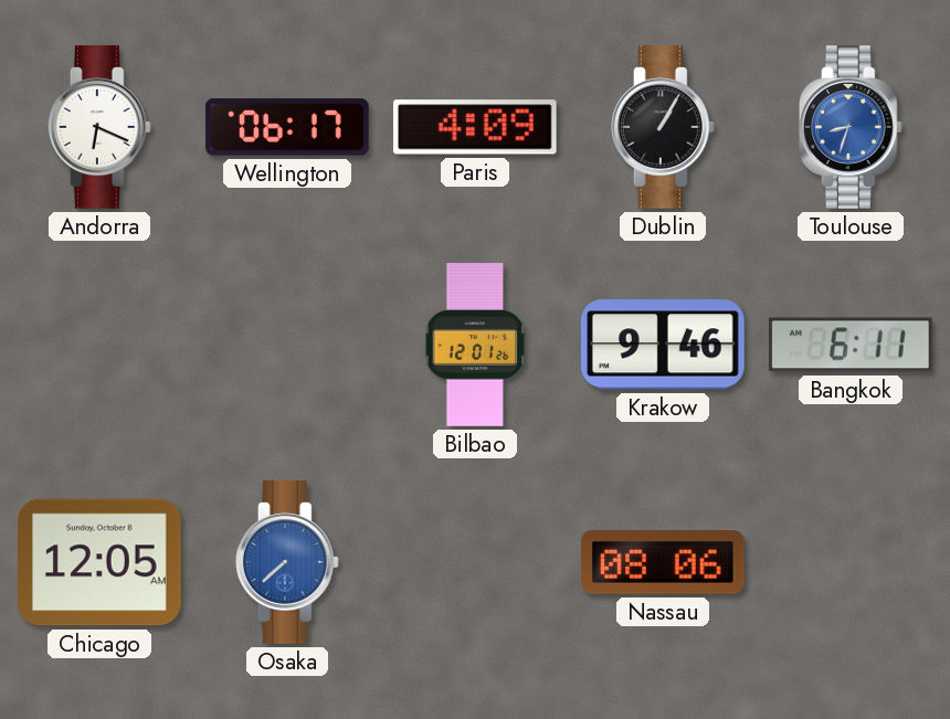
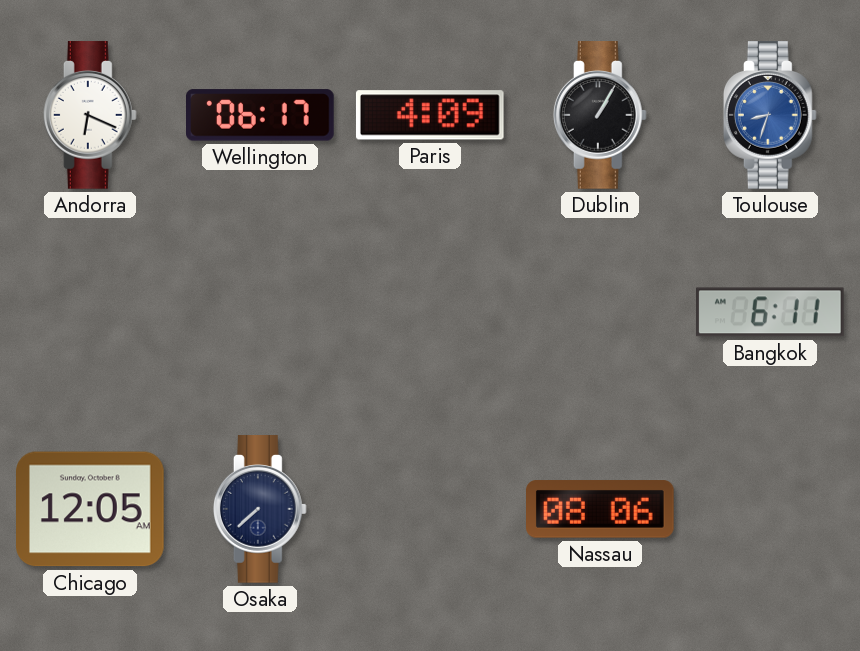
Bilbao: 12:01 -> none
Krakow: 9:46 -> none
Osaka dial: blue -> navy
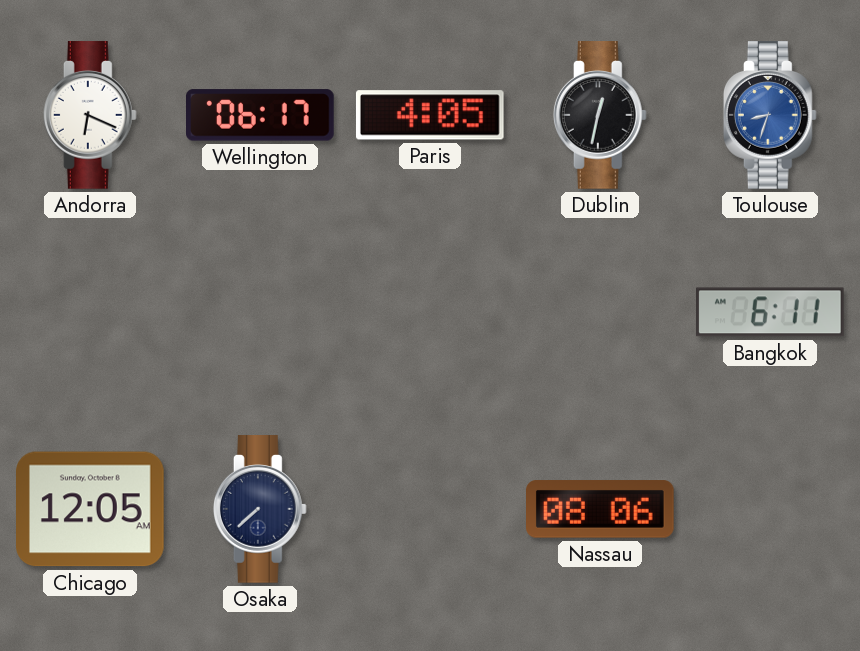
Paris: 4:09 -> 4:05
Dublin: 1:05 -> 12:32
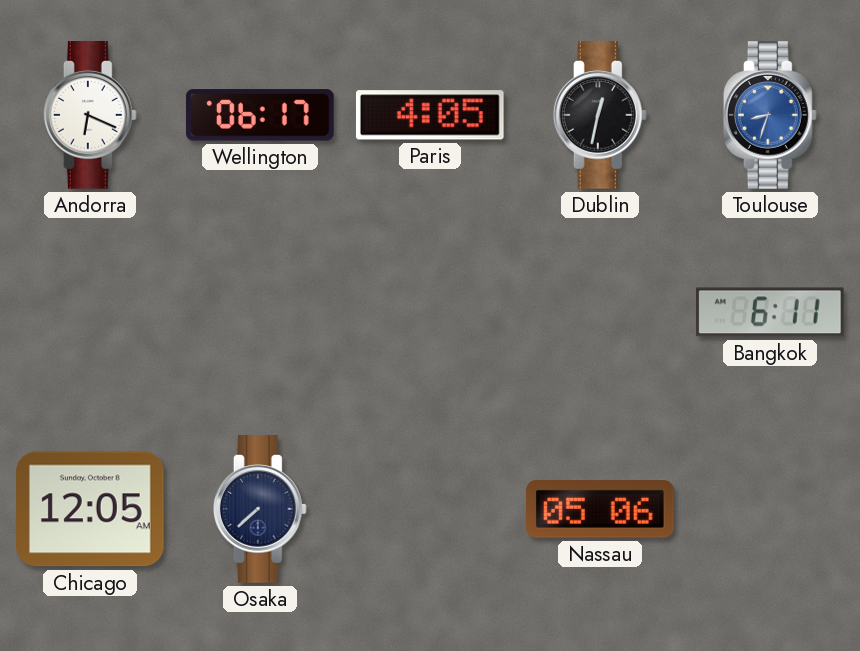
Nassau: 08:06 -> 05:06
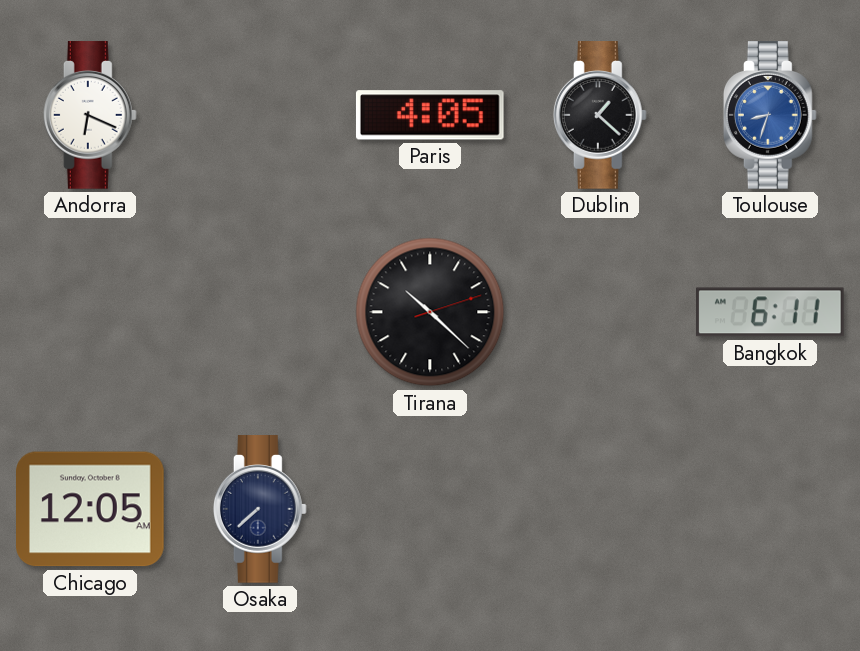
Wellington: 06:17 -> none
Dublin: 12:32 -> 1:22
Tirana: none -> 10:22
Nassau: 05:06 -> none
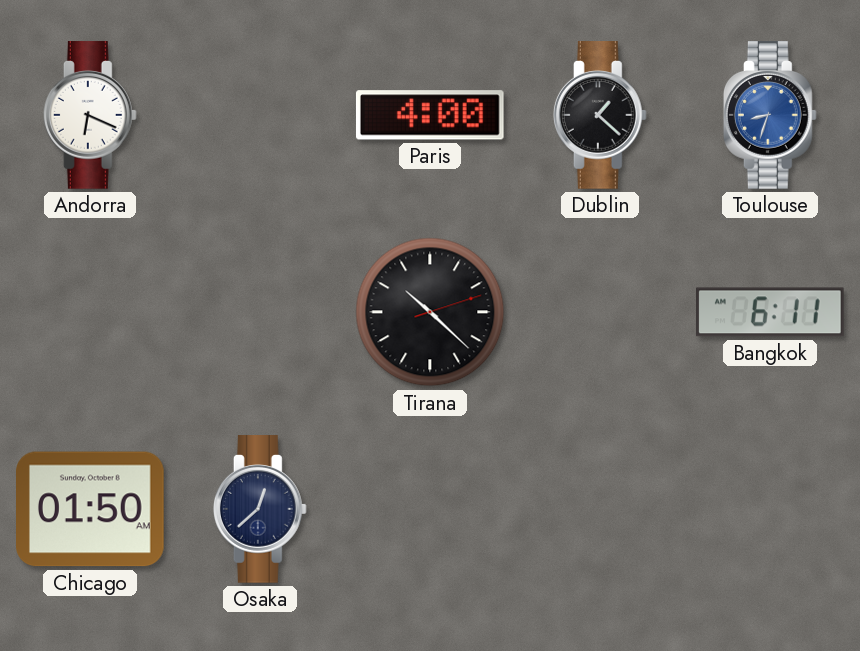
Paris: 4:05 -> 4:00
Chicago: 12:05 -> 01:50
Osaka: 7:38 -> 12:38
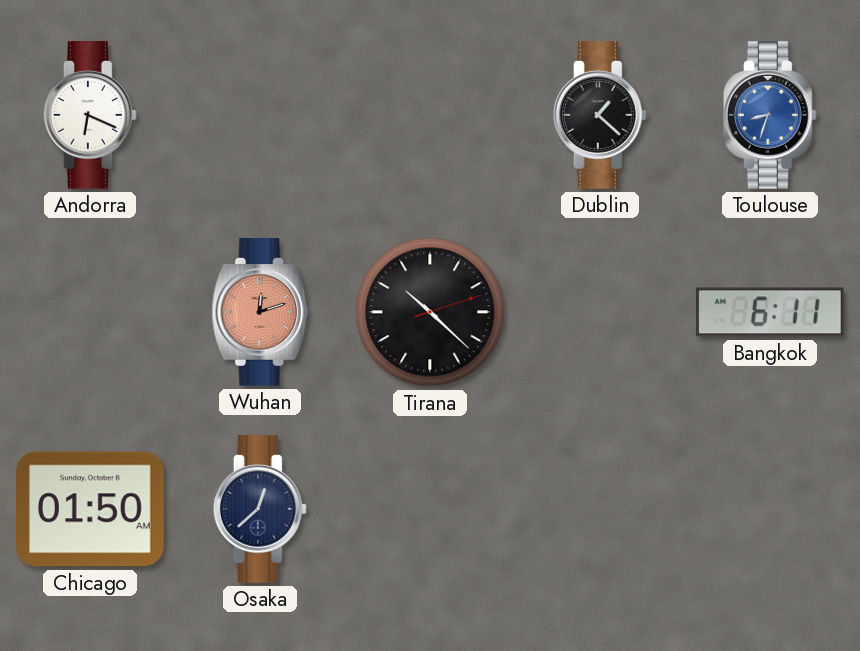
Paris: 4:00 -> none
Wuhan: none -> 12:12
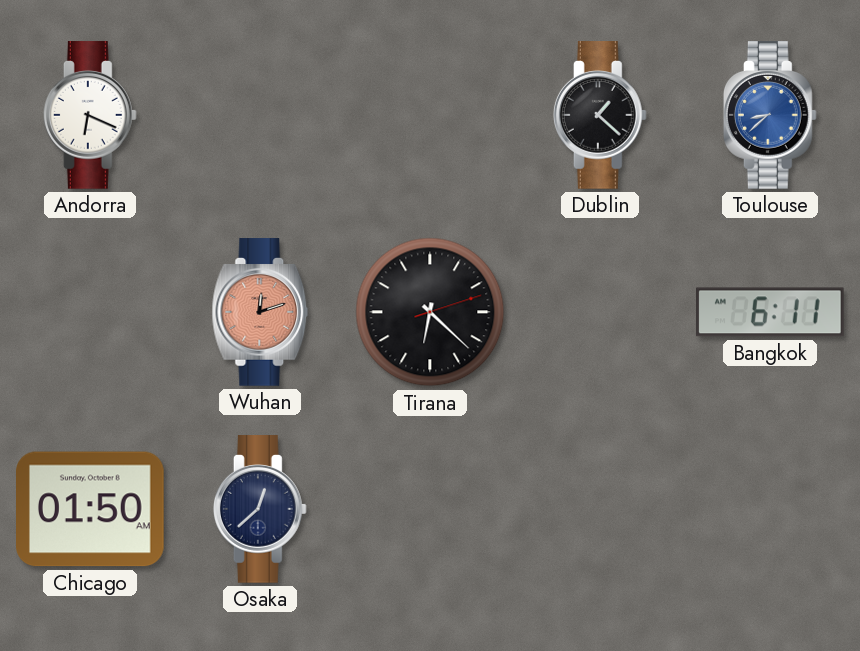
Toulouse: 8:33 -> 8:38
Tirana: 10:22 -> 6:22
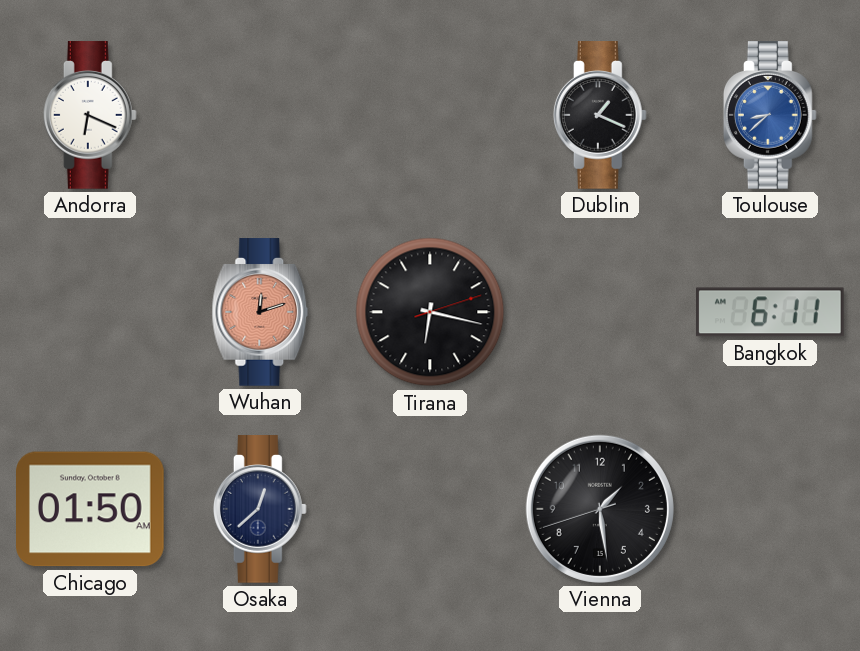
Dublin: 1:22 -> 1:19
Tirana: 6:22 -> 6:17
Vienna: none -> 1:28
